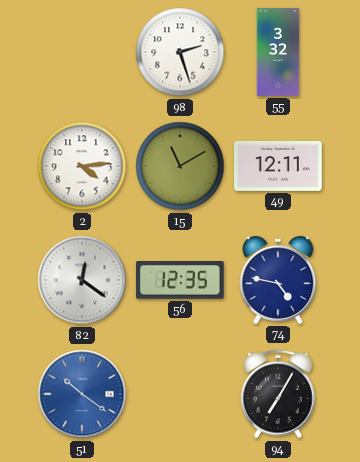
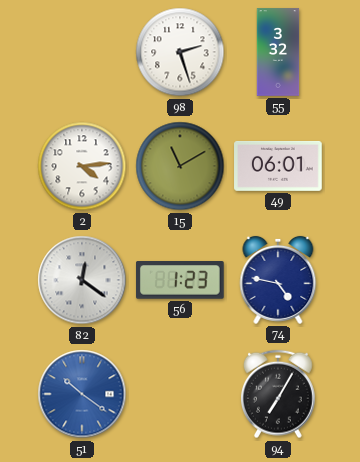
49: 12:11 -> 06:01
56: 12:35 -> 1:23
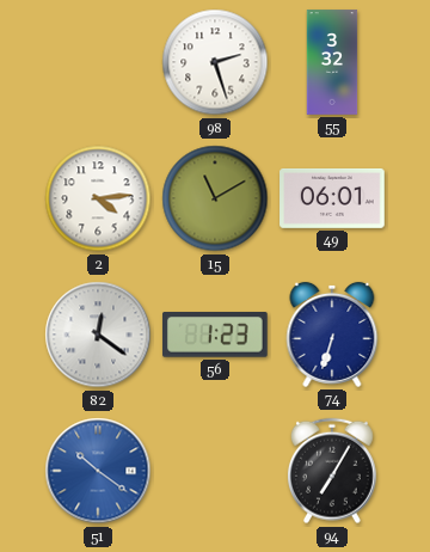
74: 4:47 -> 6:33
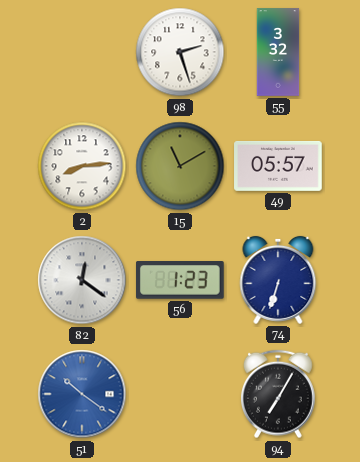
2: 4:14 -> 8:14
49: 06:01 -> 05:57
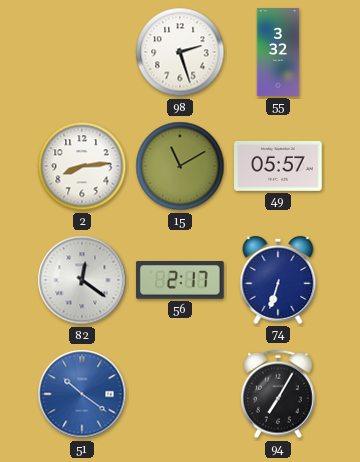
56: 1:23 -> 2:17
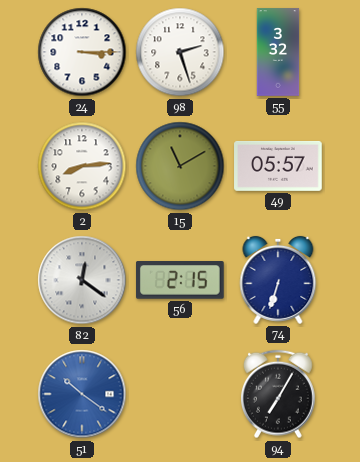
24: none -> 3:15
56: 2:17 -> 2:15
